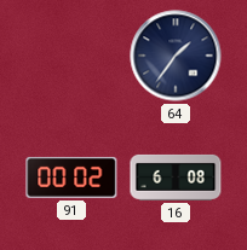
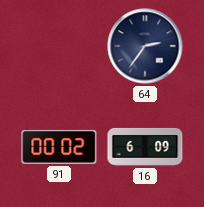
64: 1:36 -> 2:36
16: 6:08 -> 6:09
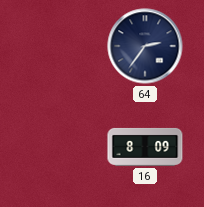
91: 00:02 -> none
16: 6:09 -> 8:09
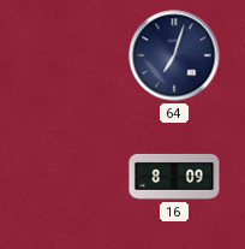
64: 2:36 -> 7:03
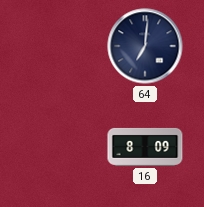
64: 7:03 -> 7:01
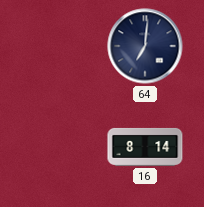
16: 8:09 -> 8:14
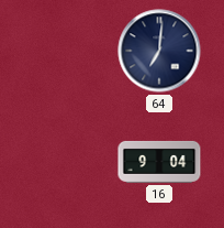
16: 8:14 -> 9:04
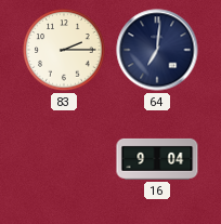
83: none -> 2:15
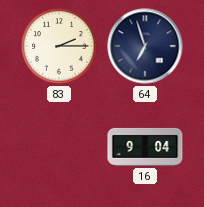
64: 7:01 -> 6:57
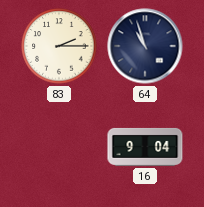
64: 6:57 -> 10:57
